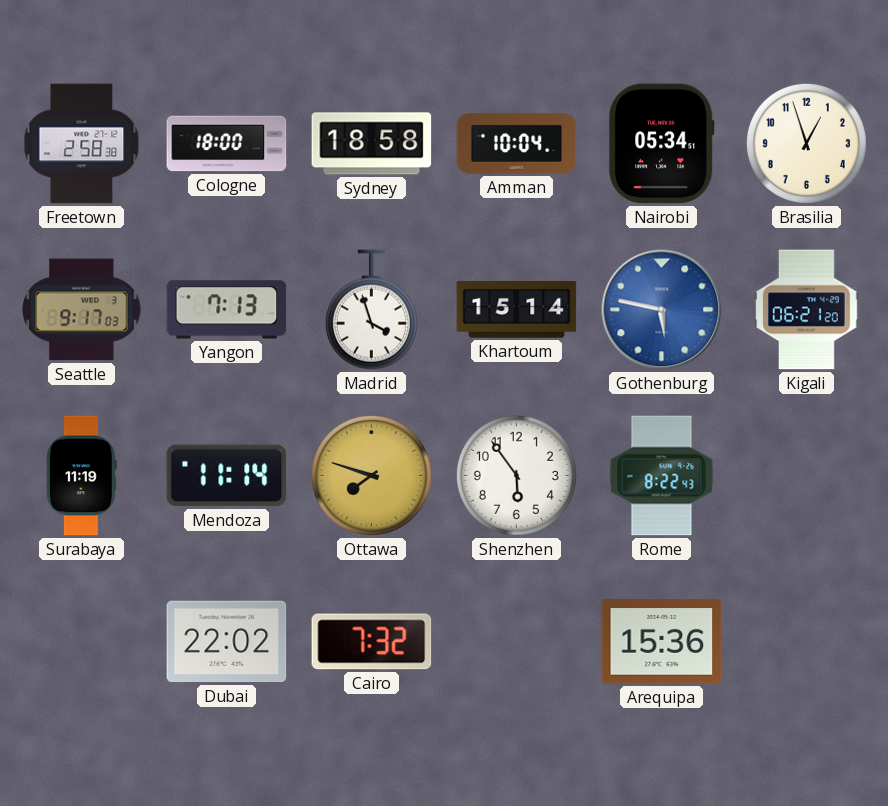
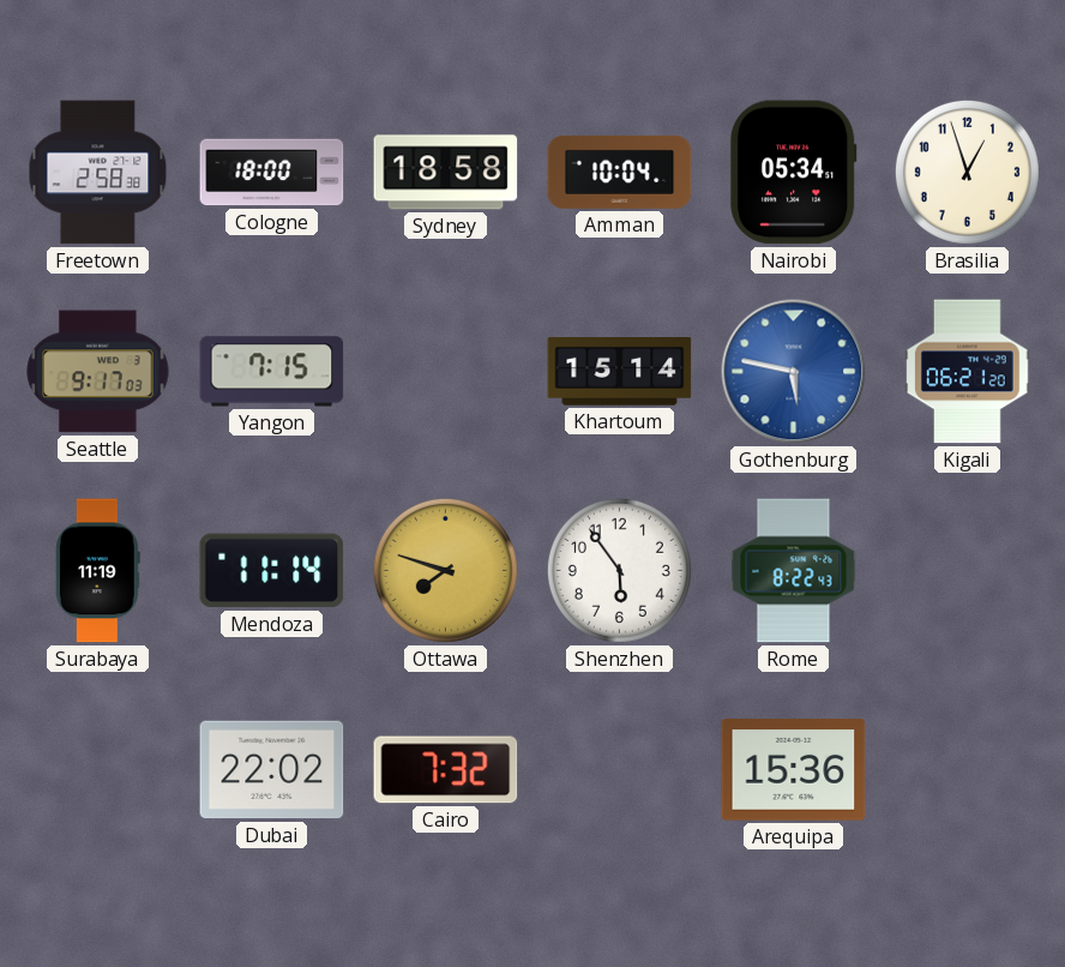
Yangon: 7:13 -> 7:15
Madrid: 3:57 -> none
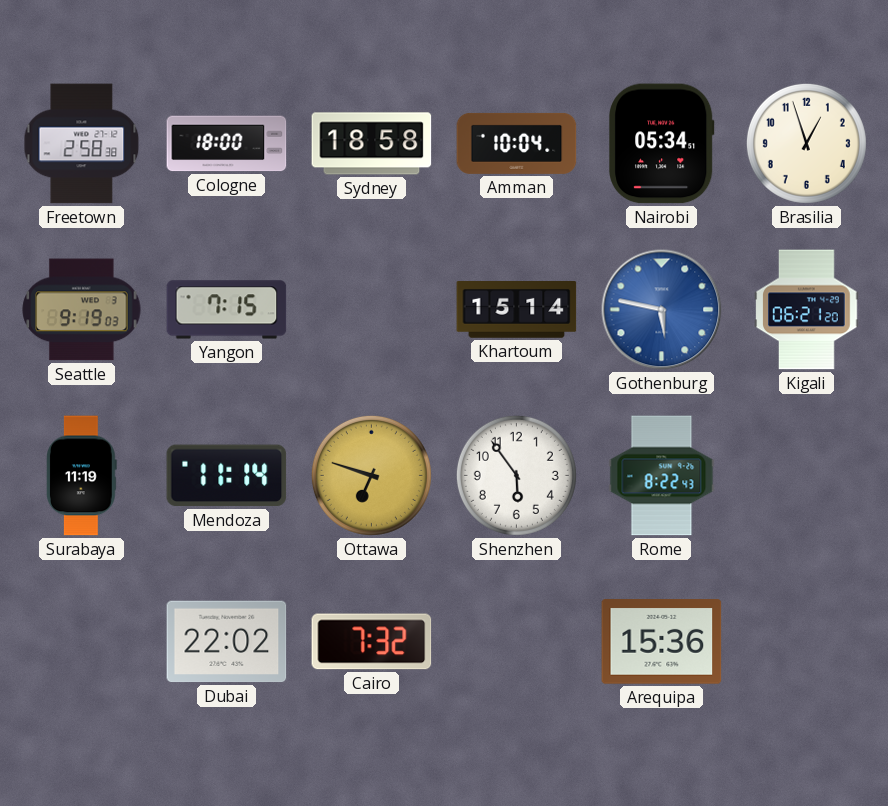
Seattle: 9:17 -> 9:19
Ottawa: 7:48 -> 6:48
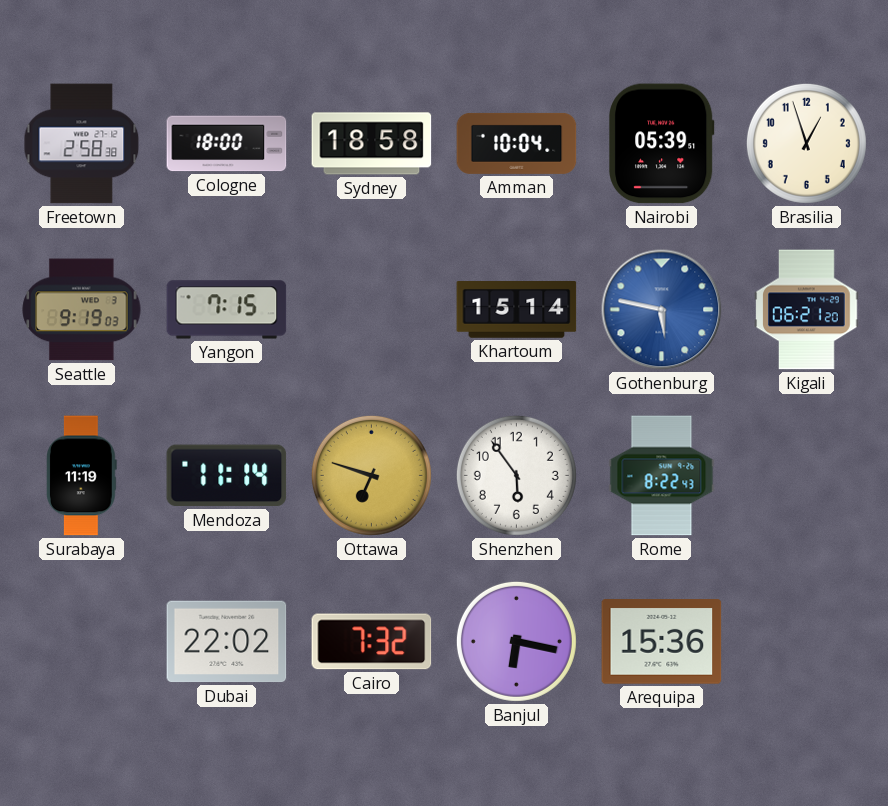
Nairobi: 05:34 -> 05:39
Banjul: none -> 6:17
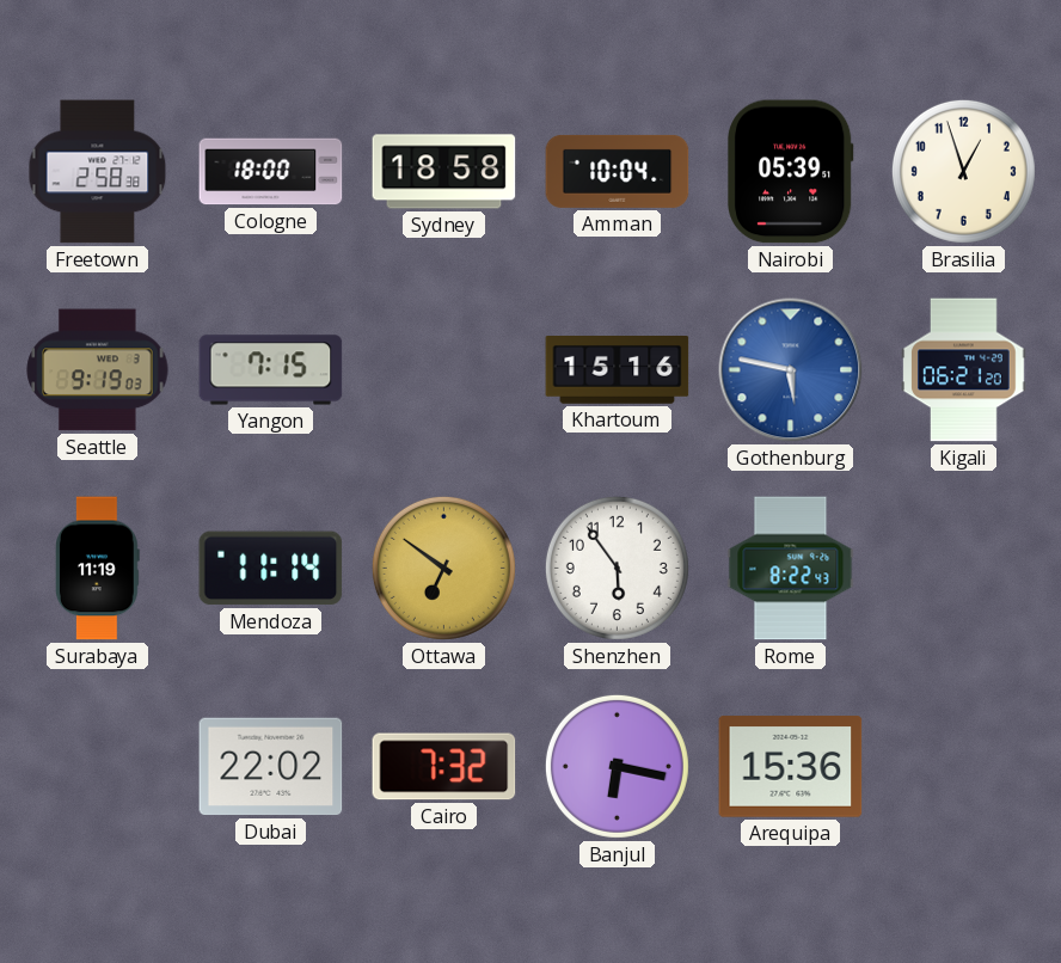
Khartoum: 15:14 -> 15:16
Ottawa: 6:48 -> 6:51
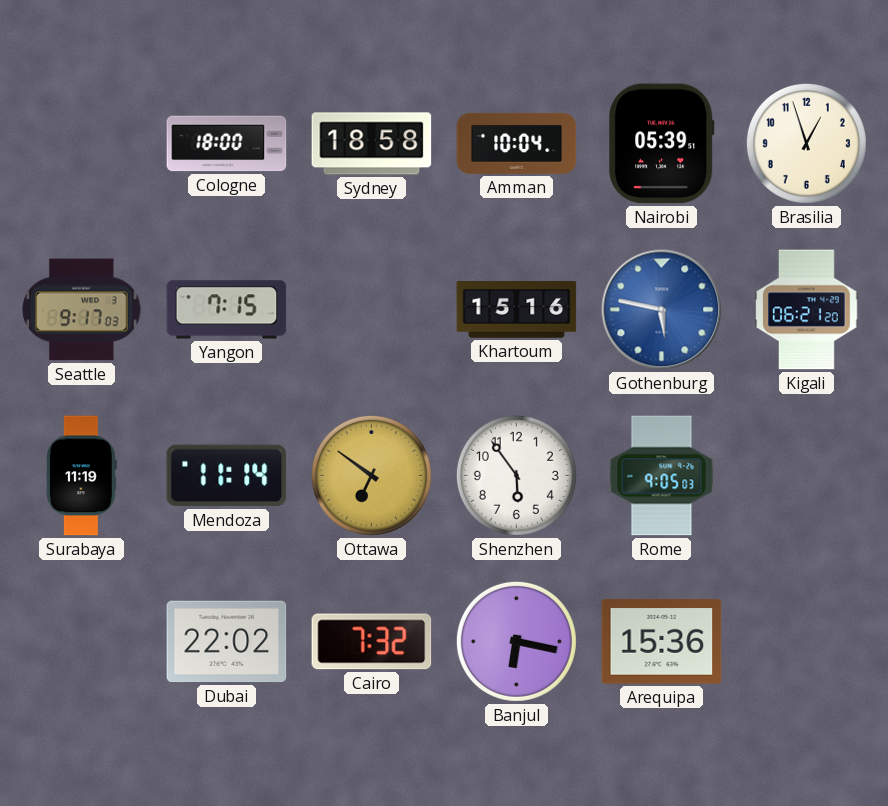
Freetown: 2:58 -> none
Seattle: 9:19 -> 9:17
Rome: 8:22 -> 9:05
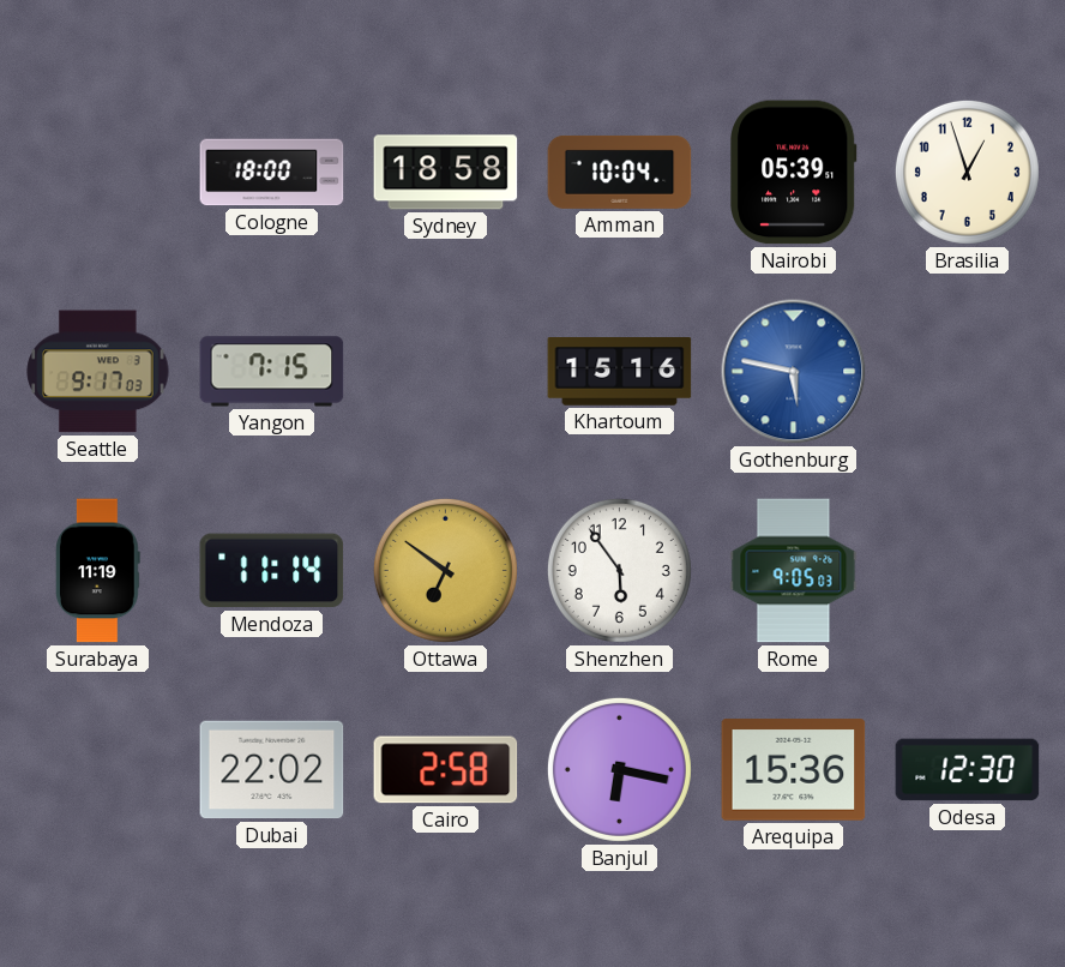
Kigali: 06:21 -> none
Cairo: 7:32 -> 2:58
Odesa: none -> 12:30
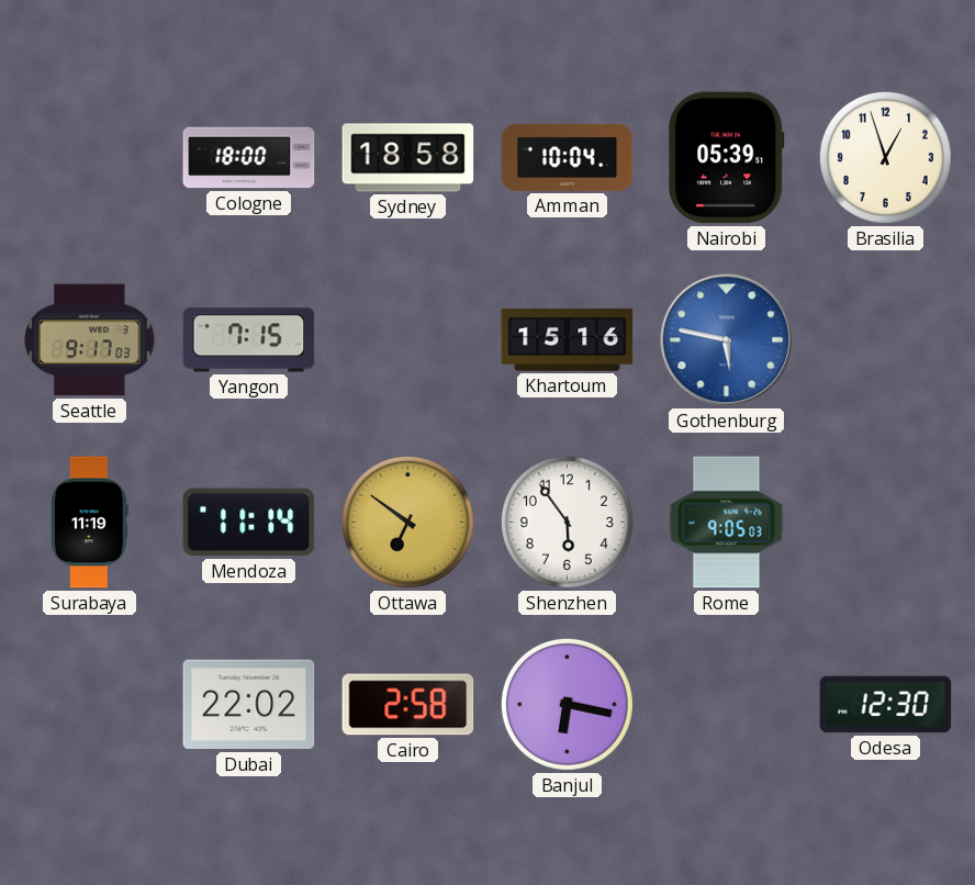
Arequipa: 15:36 -> none
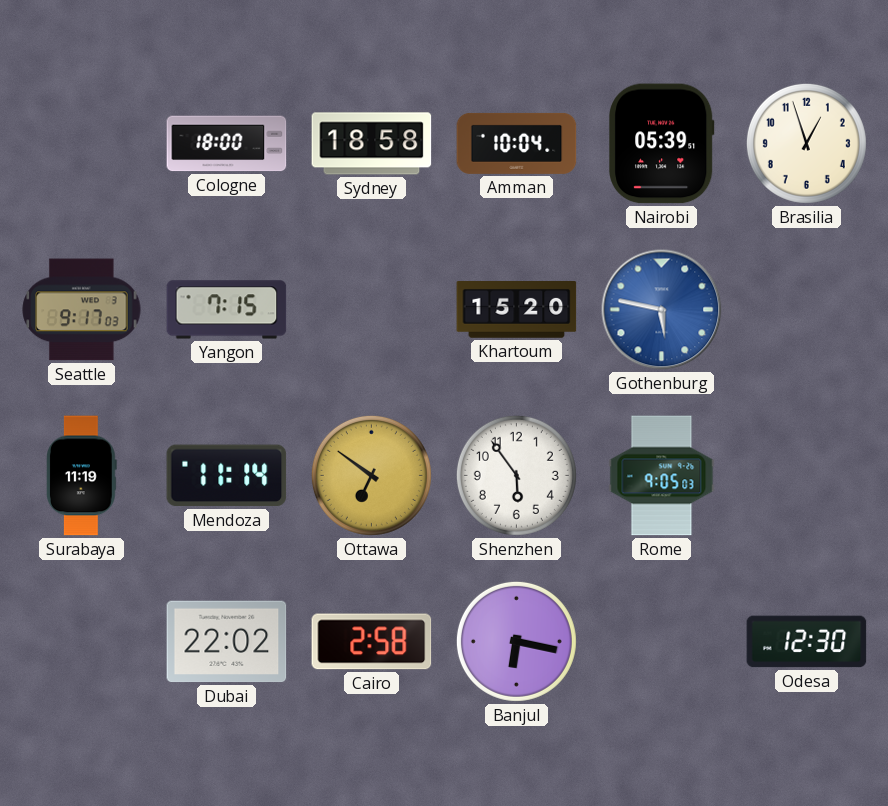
Khartoum: 15:16 -> 15:20
